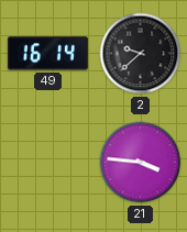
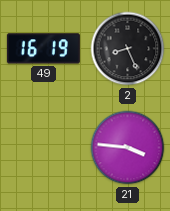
49: 16:14 -> 16:19
2: 9:38 -> 8:26
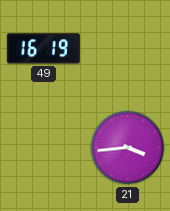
2: 8:26 -> none
21: 3:46 -> 3:44
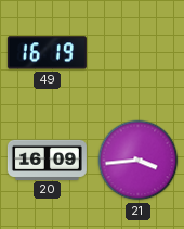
20: none -> 16:09
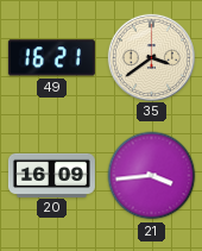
49: 16:19 -> 16:21
35: none -> 3:39
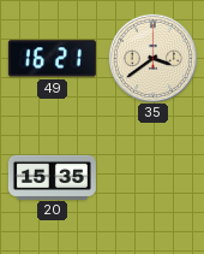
20: 16:09 -> 15:35
21: 3:44 -> none
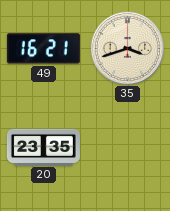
35: 3:39 -> 3:42
20: 15:35 -> 23:35
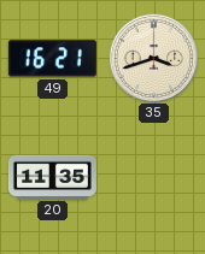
20: 23:35 -> 11:35
